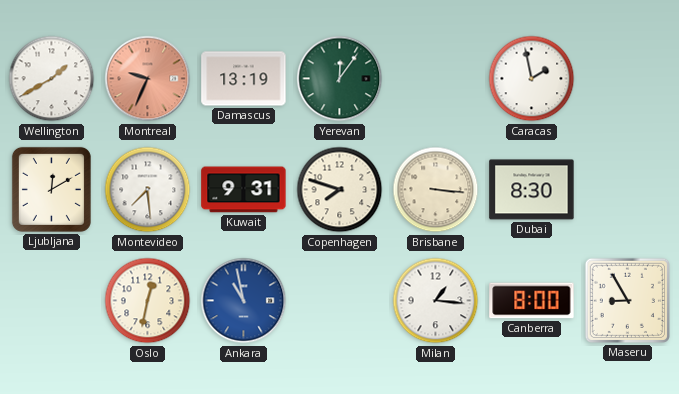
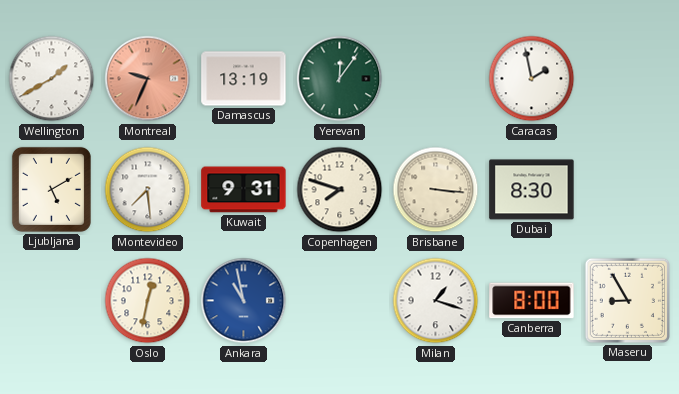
Ljubljana: 12:10 -> 5:10
Milan: 1:16 -> 1:18
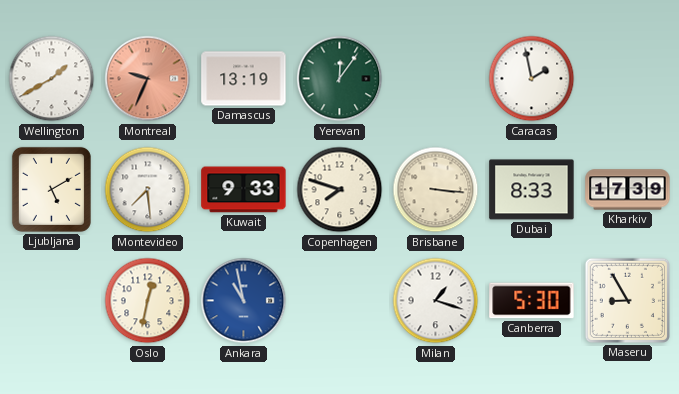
Kuwait: 9:31 -> 9:33
Dubai: 8:30 -> 8:33
Kharkiv: none -> 17:39
Canberra: 8:00 -> 5:30
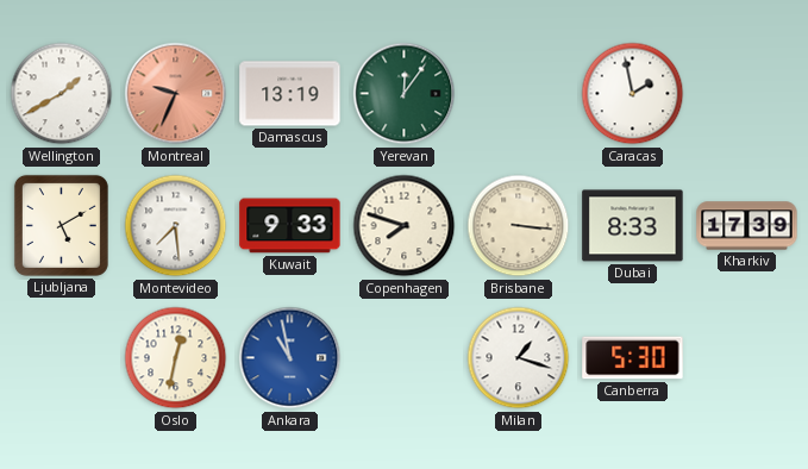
Maseru: 8:55 -> none
